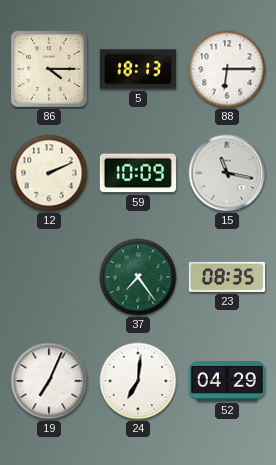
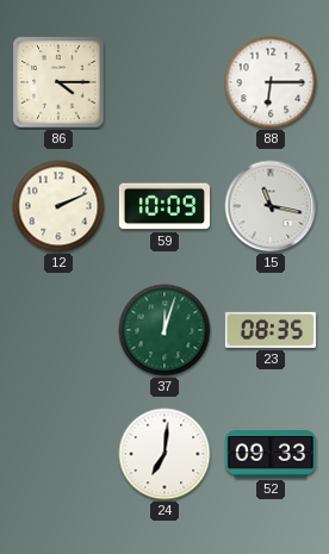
5: 18:13 -> none
37: 7:24 -> 12:03
19: 7:04 -> none
52: 04:29 -> 09:33
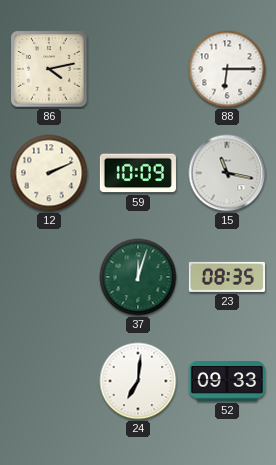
86: 4:15 -> 4:13
